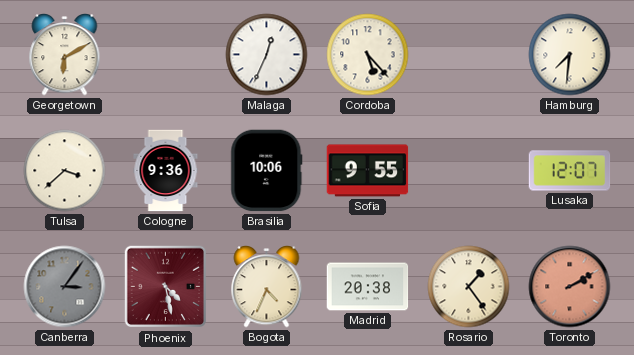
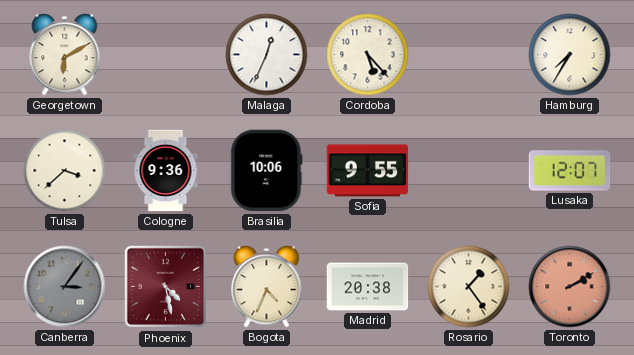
Hamburg: 7:31 -> 7:35
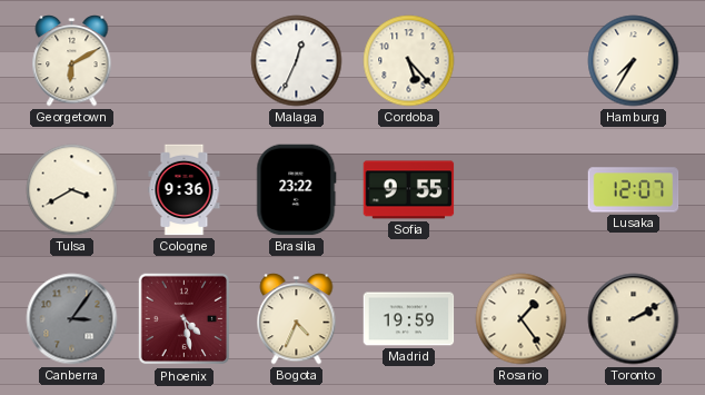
Tulsa: 3:38 -> 3:40
Brasilia: 10:06 -> 23:22
Madrid: 20:38 -> 19:59
Toronto dial: salmon -> cream
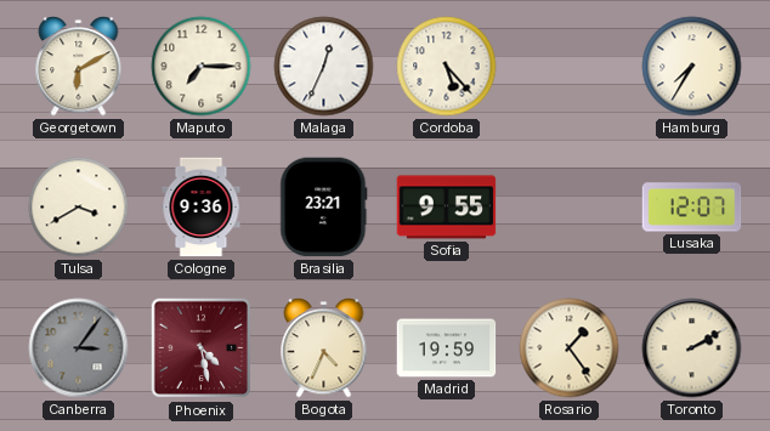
Maputo: none -> 7:15
Brasilia: 23:22 -> 23:21
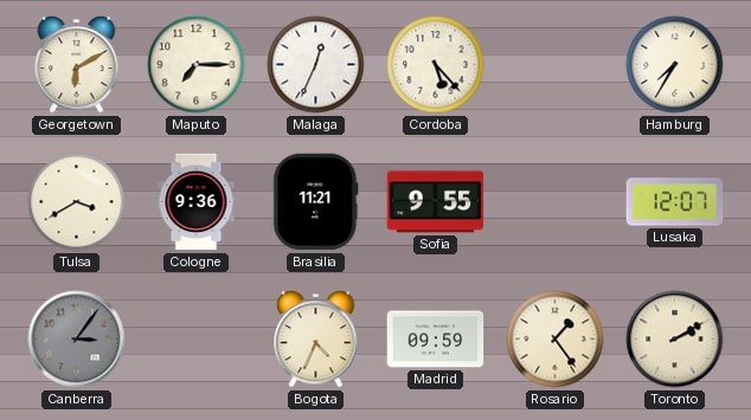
Brasilia: 23:21 -> 11:21
Phoenix: 4:28 -> none
Madrid: 19:59 -> 09:59
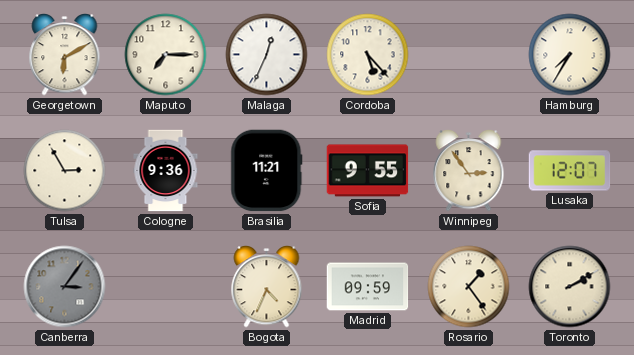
Tulsa: 3:40 -> 2:55
Winnipeg: none -> 2:54
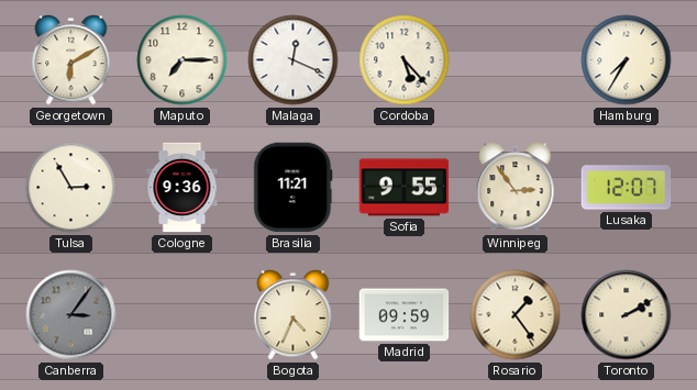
Malaga: 12:34 -> 12:19
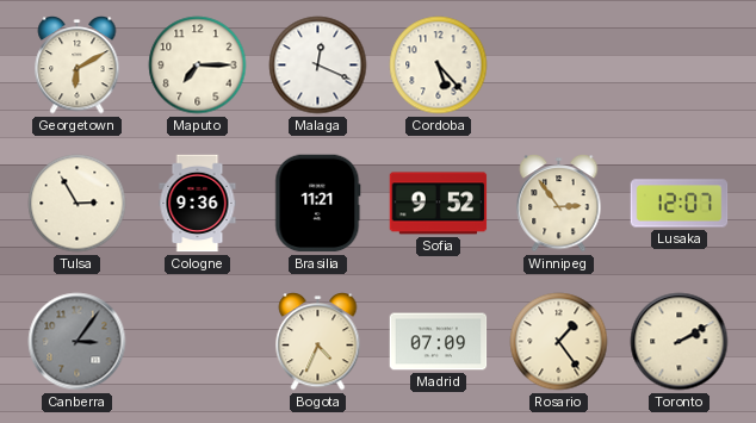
Hamburg: 7:35 -> none
Sofia: 9:55 -> 9:52
Madrid: 09:59 -> 07:09
